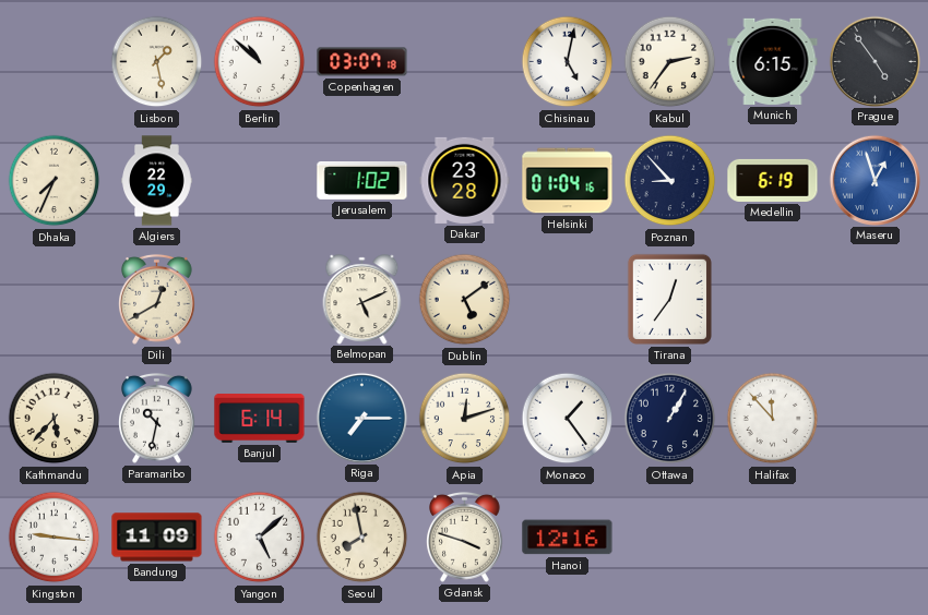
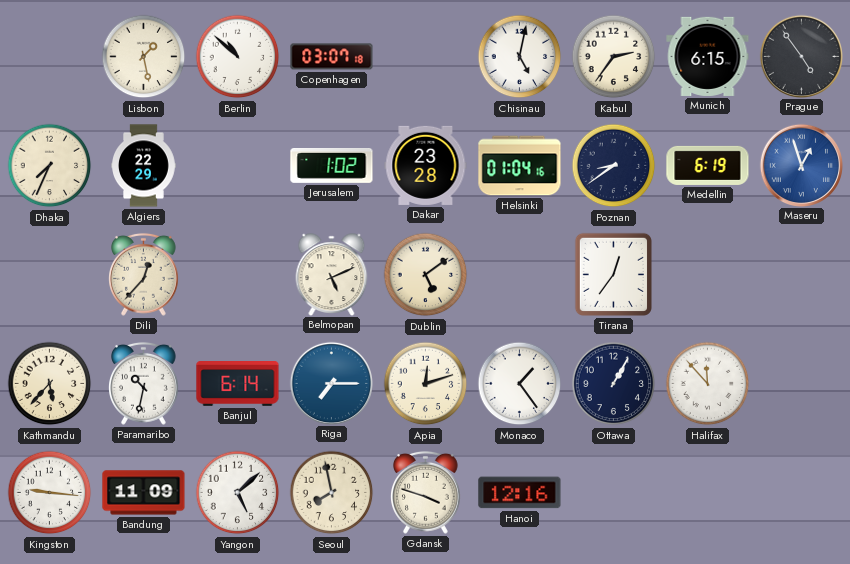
Poznan: 8:53 -> 8:39
Dili: 12:40 -> 12:37
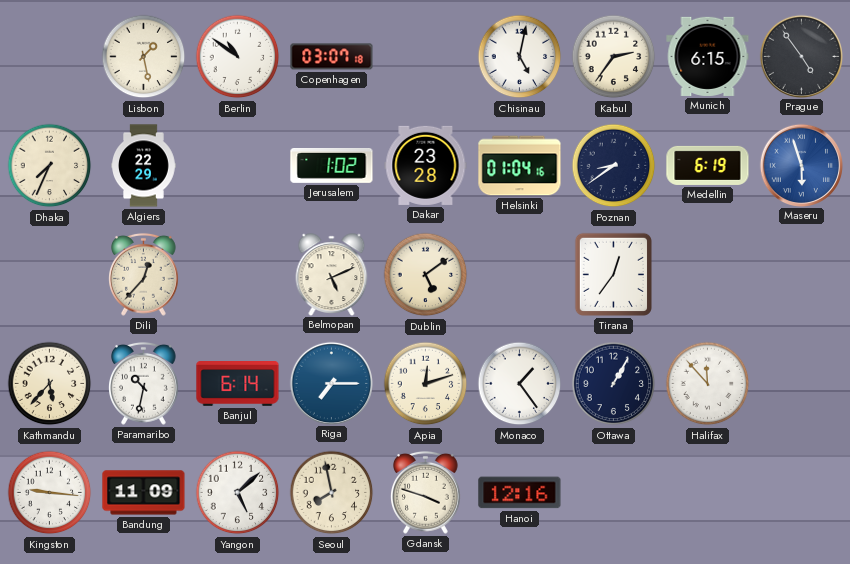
Berlin: 10:52 -> 10:51
Maseru: 12:57 -> 5:57
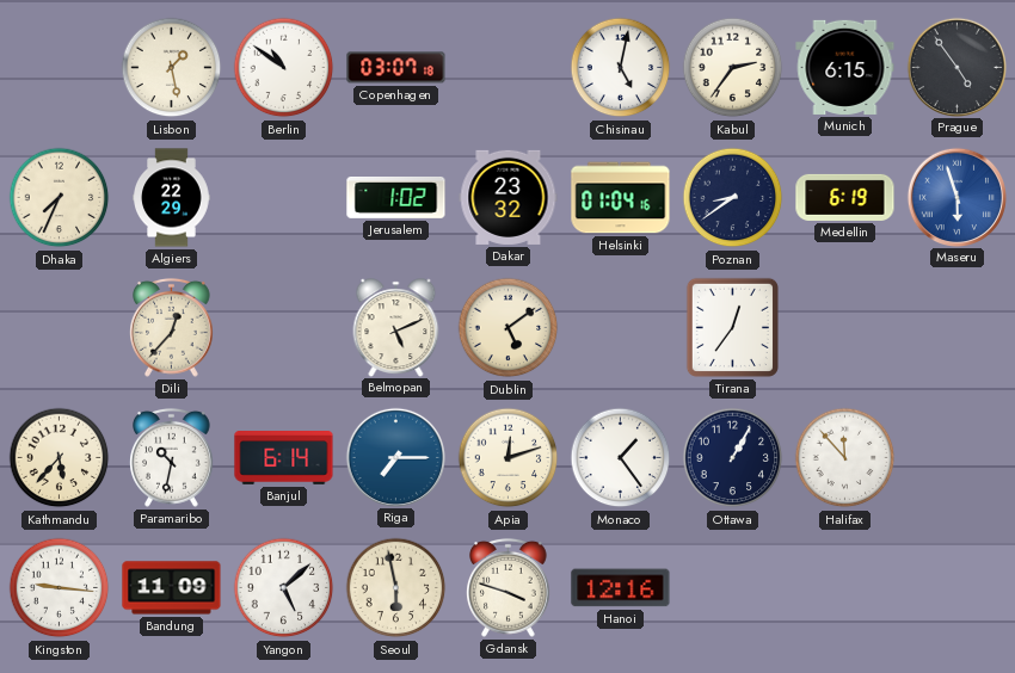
Dakar: 23:28 -> 23:32
Seoul: 7:58 -> 5:58
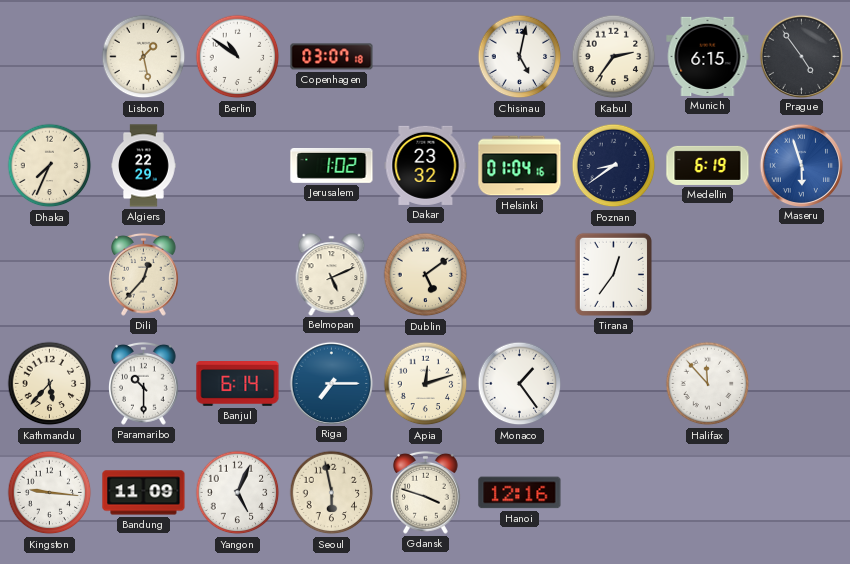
Paramaribo: 10:32 -> 10:30
Ottawa: 1:05 -> none
Yangon: 5:08 -> 5:04
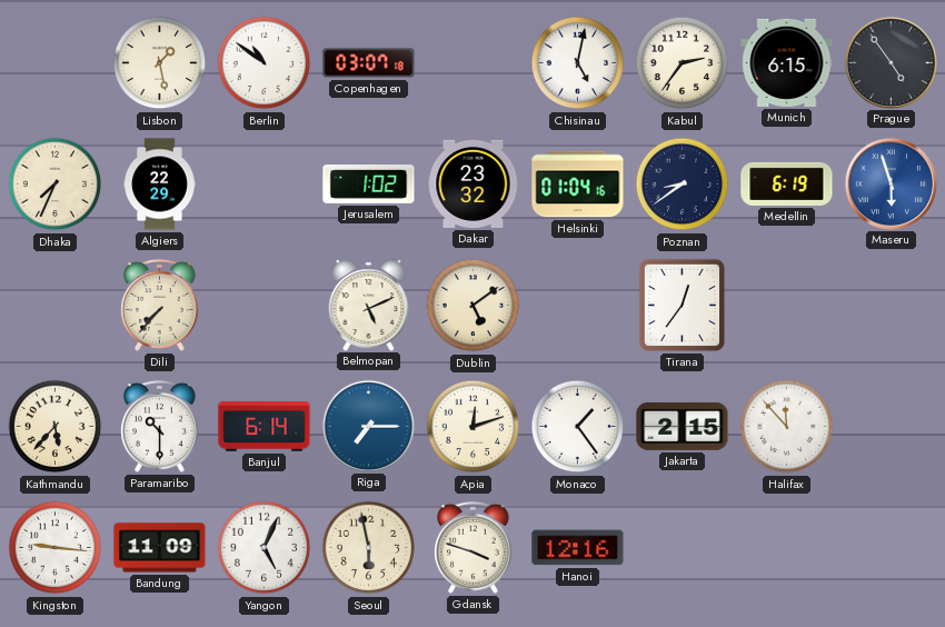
Dili: 12:37 -> 7:37
Jakarta: none -> 2:15
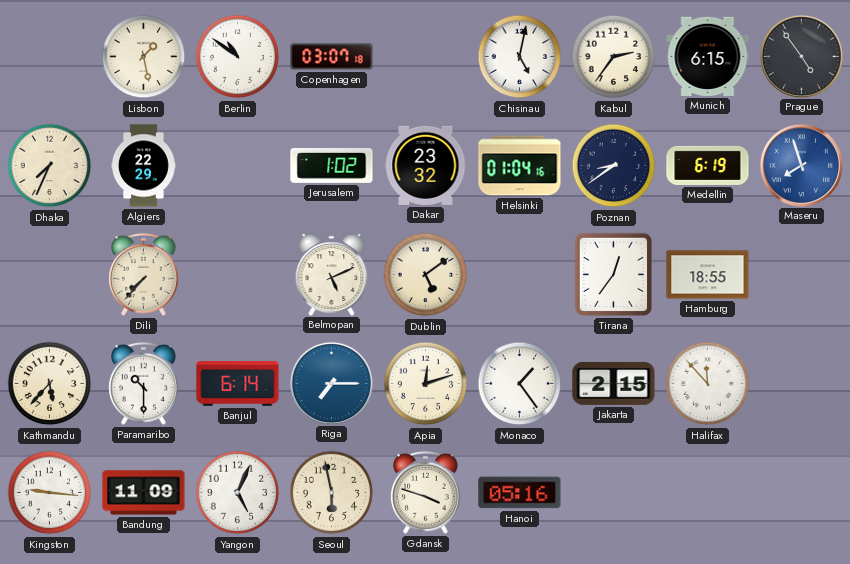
Maseru: 5:57 -> 7:57
Hamburg: none -> 18:55
Hanoi: 12:16 -> 05:16
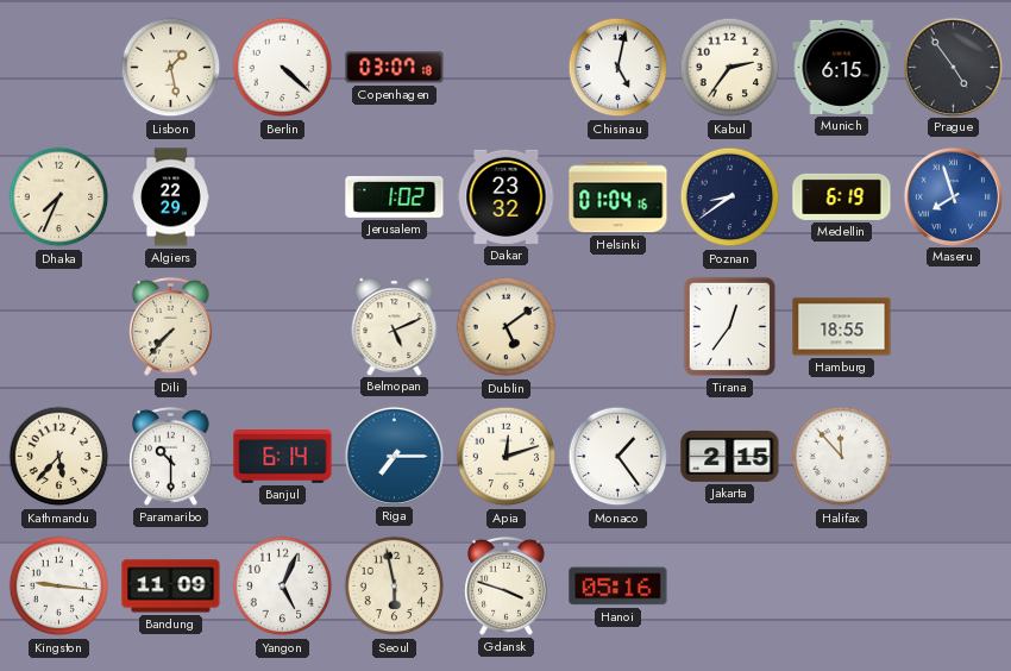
Berlin: 10:51 -> 4:22
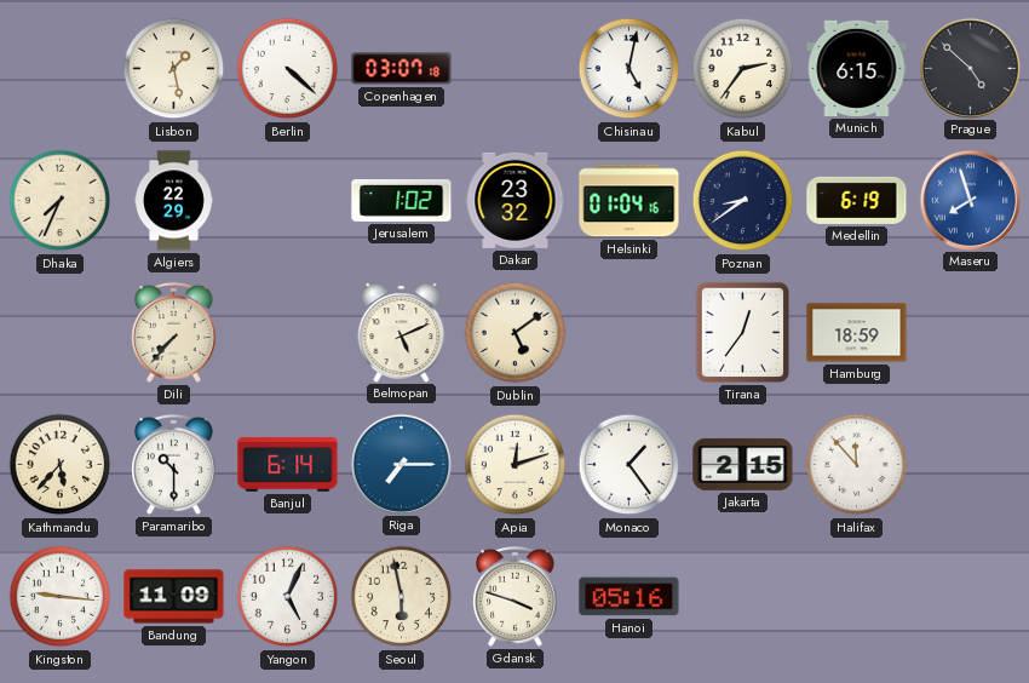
Prague: 4:54 -> 4:52
Hamburg: 18:55 -> 18:59
